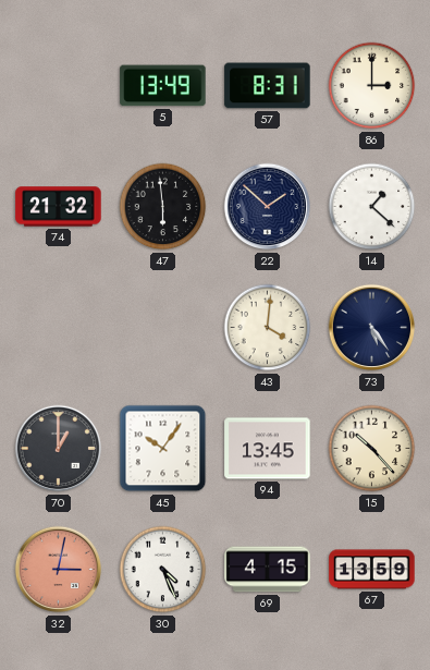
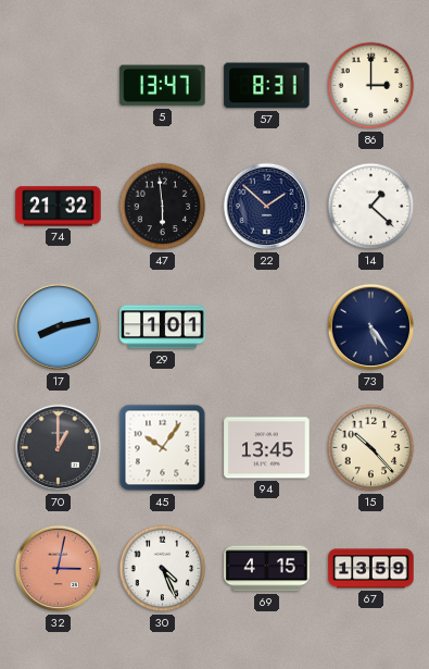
5: 13:49 -> 13:47
17: none -> 8:13
29: none -> 1:01
43: 4:01 -> none
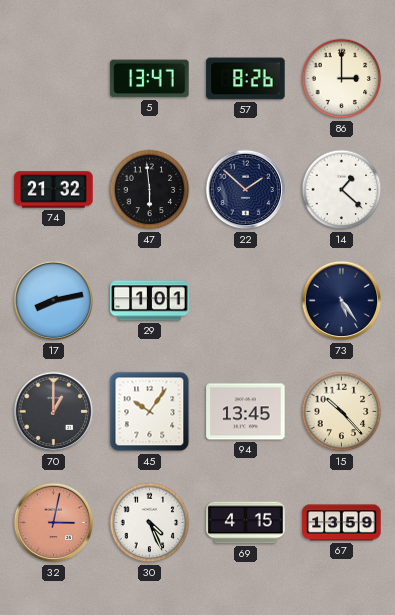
57: 8:31 -> 8:26
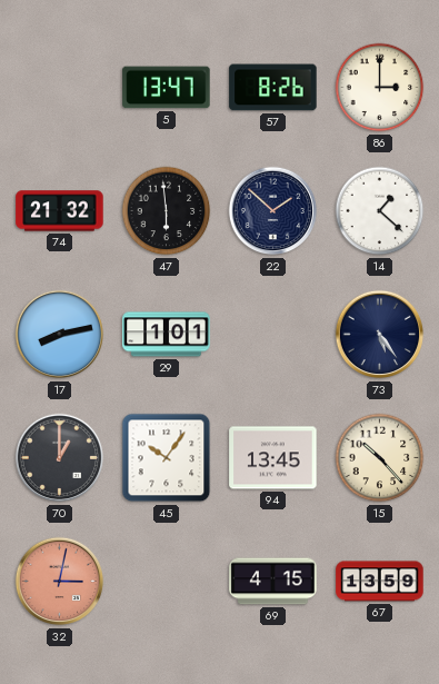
30: 4:26 -> none
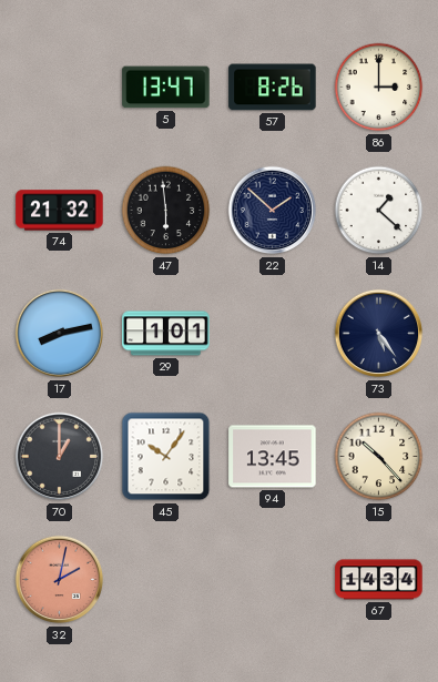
32: 3:02 -> 2:02
69: 4:15 -> none
67: 13:59 -> 14:34
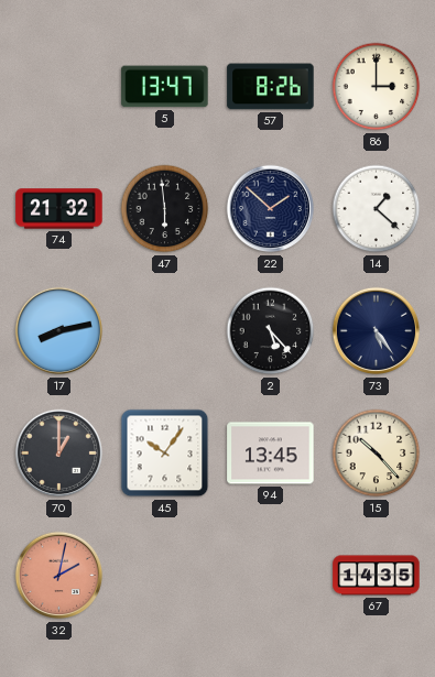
29: 1:01 -> none
2: none -> 5:23
67: 14:34 -> 14:35
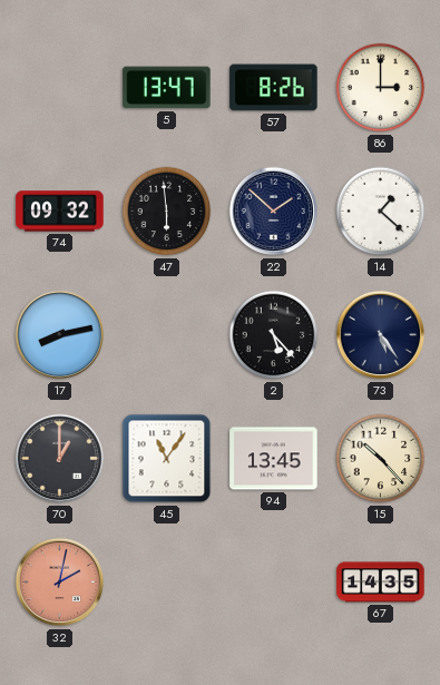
74: 21:32 -> 09:32
45: 10:06 -> 11:06
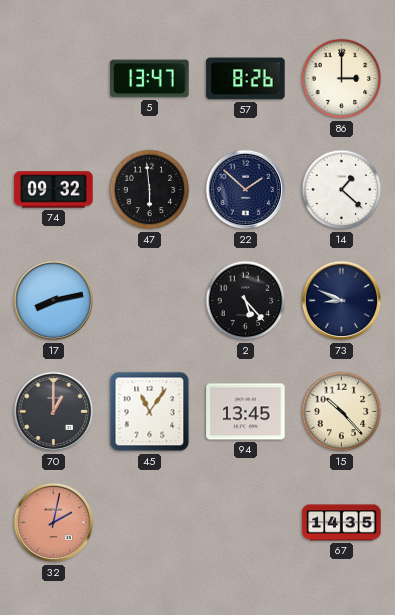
73: 5:24 -> 8:49
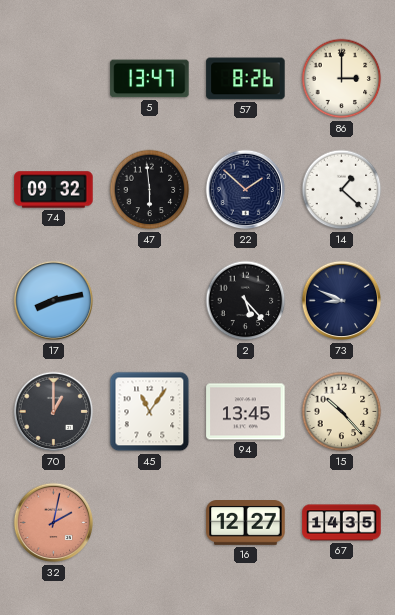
16: none -> 12:27
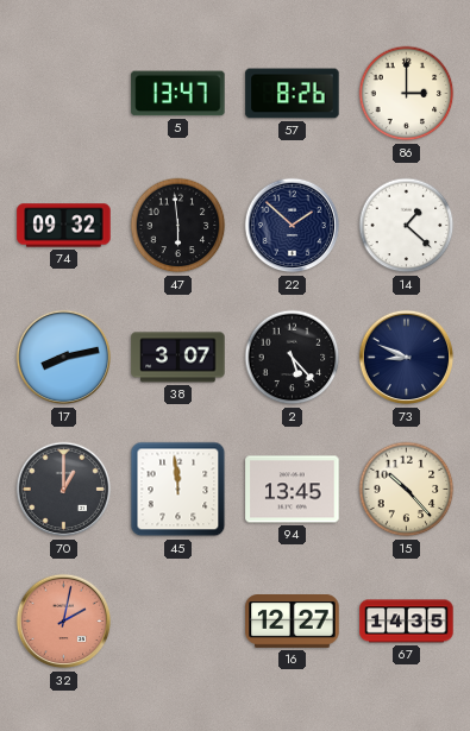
38: none -> 3:07
45: 11:06 -> 11:59
